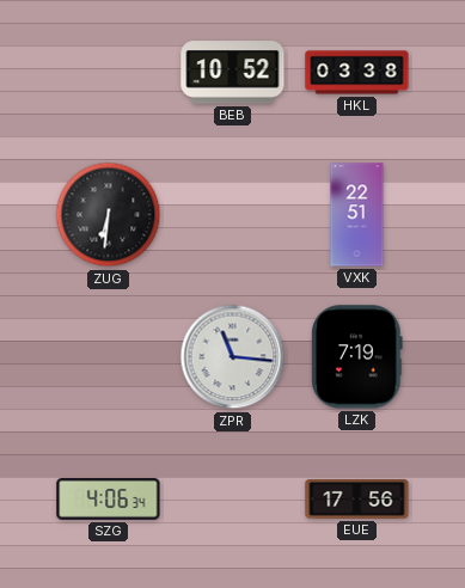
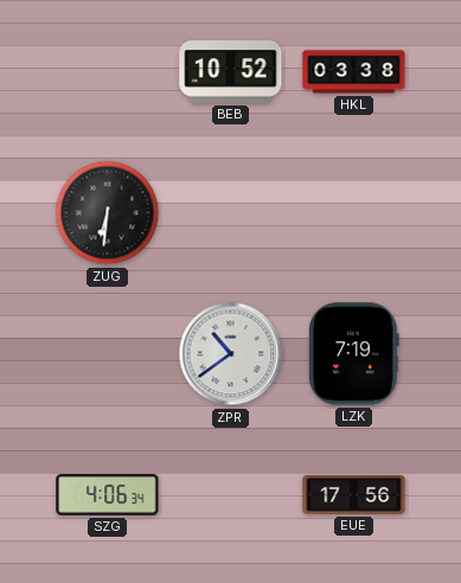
VXK: 22:51 -> none
ZPR: 11:16 -> 10:39
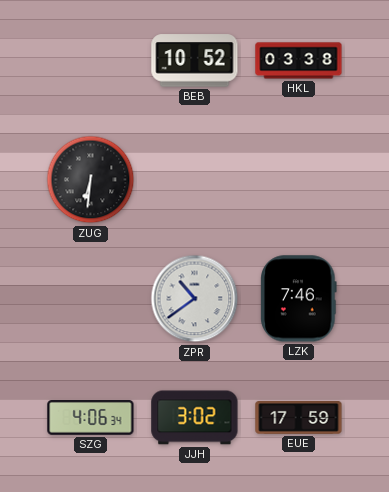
LZK: 7:19 -> 7:46
JJH: none -> 3:02
EUE: 17:56 -> 17:59
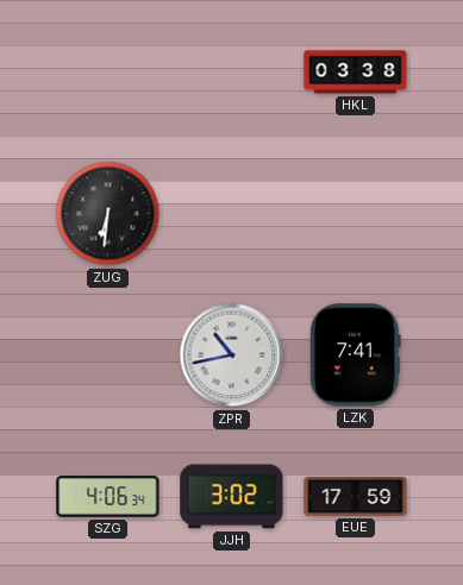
BEB: 10:52 -> none
ZPR: 10:39 -> 10:43
LZK: 7:46 -> 7:41
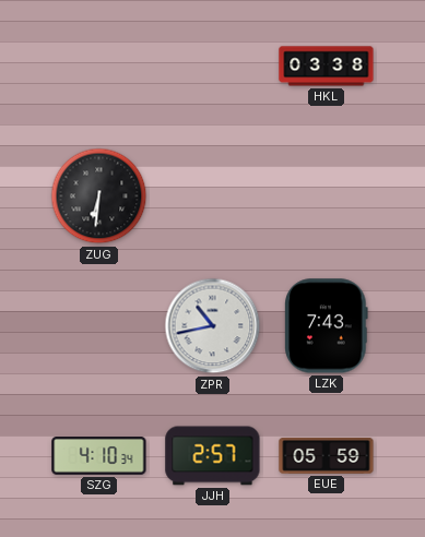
LZK: 7:41 -> 7:43
SZG: 4:06 -> 4:10
JJH: 3:02 -> 2:57
EUE: 17:59 -> 05:59
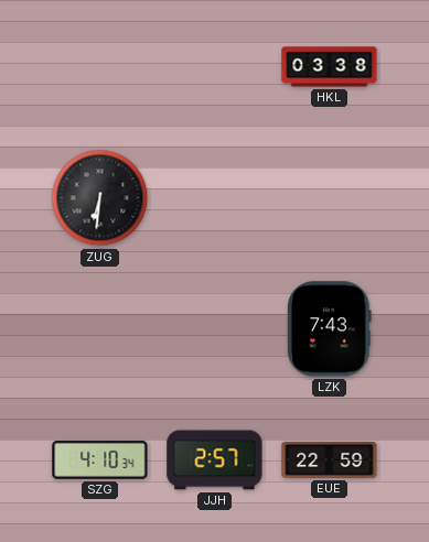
ZPR: 10:43 -> none
EUE: 05:59 -> 22:59
